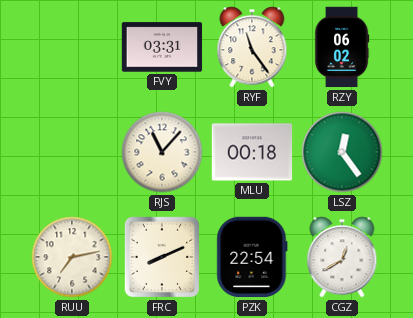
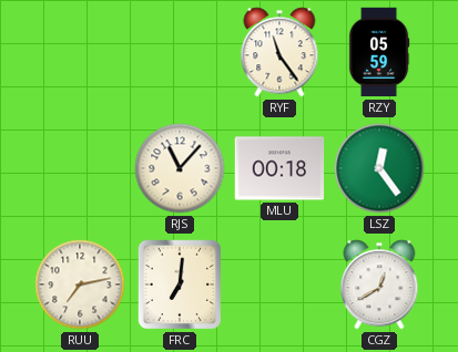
FVY: 03:31 -> none
RZY: 06:02 -> 05:59
FRC: 8:11 -> 7:01
PZK: 22:54 -> none
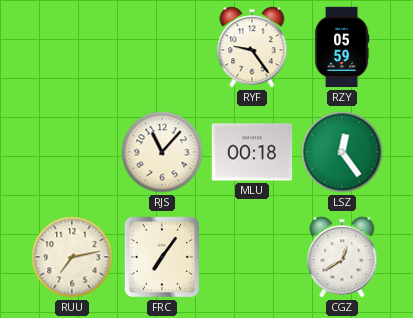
RYF: 11:24 -> 9:24
FRC: 7:01 -> 7:06
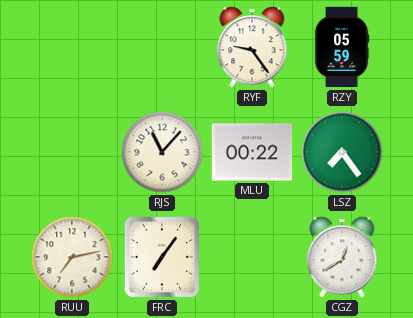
MLU: 00:18 -> 00:22
LSZ: 12:24 -> 7:24
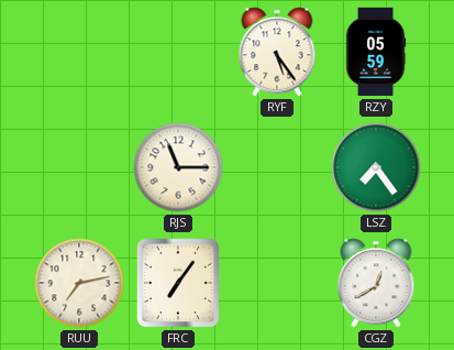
RYF: 9:24 -> 5:24
RJS: 11:07 -> 11:15
MLU: 00:22 -> none
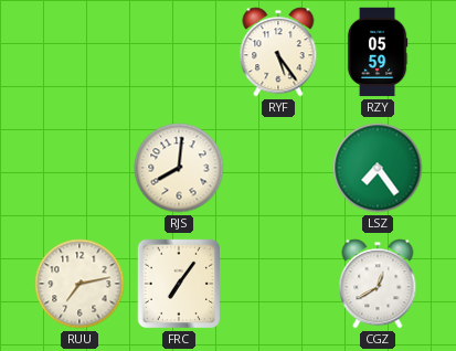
RJS: 11:15 -> 8:01
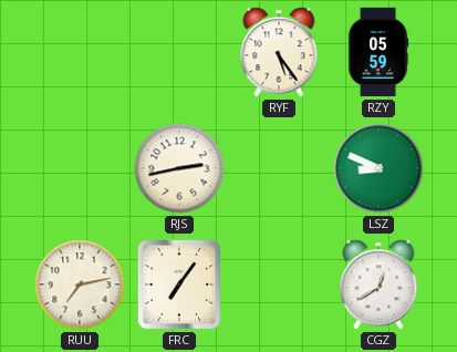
RJS: 8:01 -> 2:43
LSZ: 7:24 -> 8:49
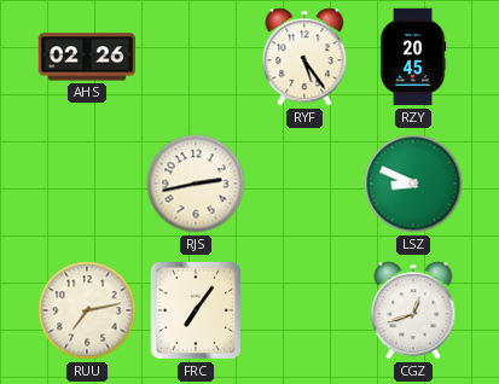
AHS: none -> 02:26
RZY: 05:59 -> 20:45
CGZ: 12:40 -> 12:42
